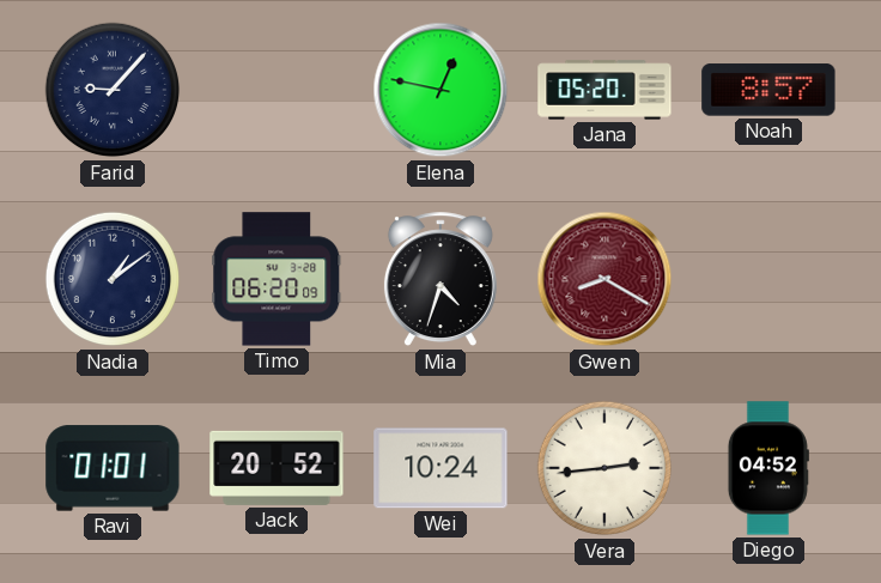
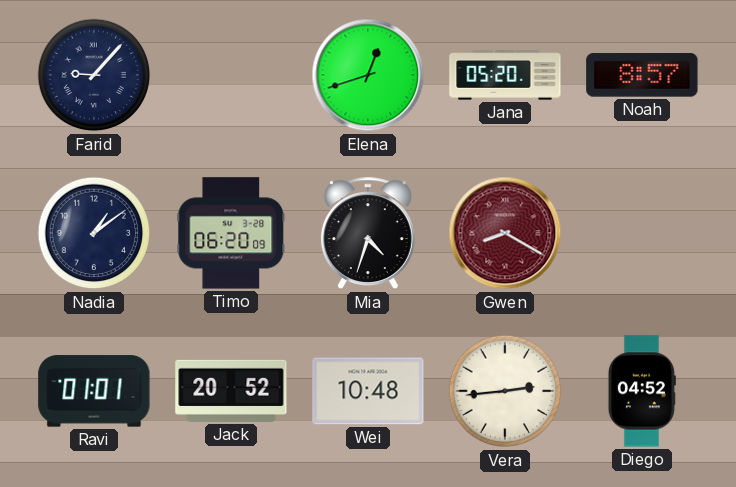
Elena: 12:47 -> 12:42
Wei: 10:24 -> 10:48
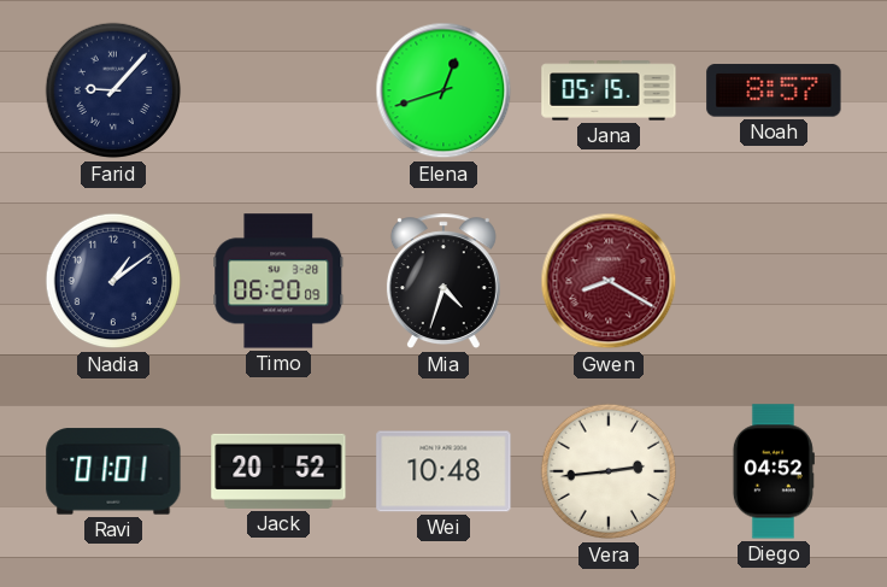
Jana: 05:20 -> 05:15
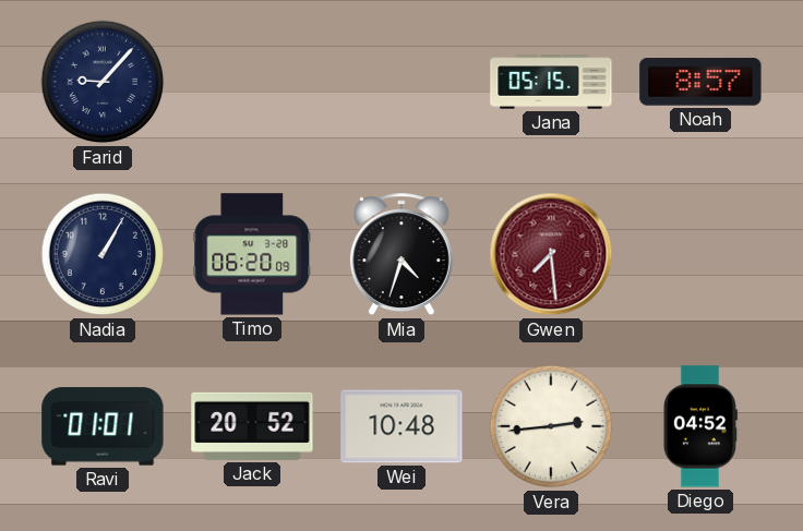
Elena: 12:42 -> none
Nadia: 1:09 -> 1:05
Gwen: 8:20 -> 7:29
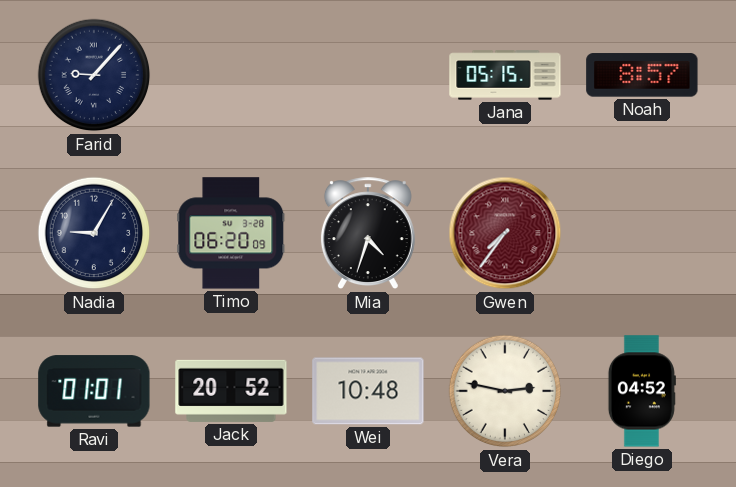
Nadia: 1:05 -> 9:05
Gwen: 7:29 -> 7:36
Vera: 2:44 -> 2:47
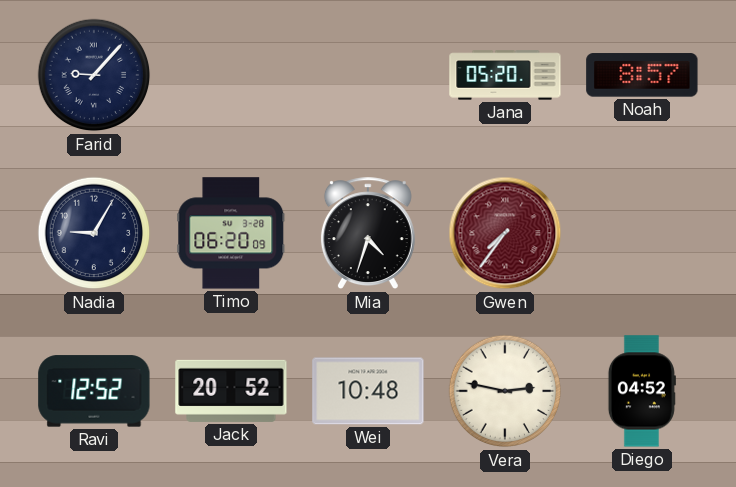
Jana: 05:15 -> 05:20
Ravi: 01:01 -> 12:52
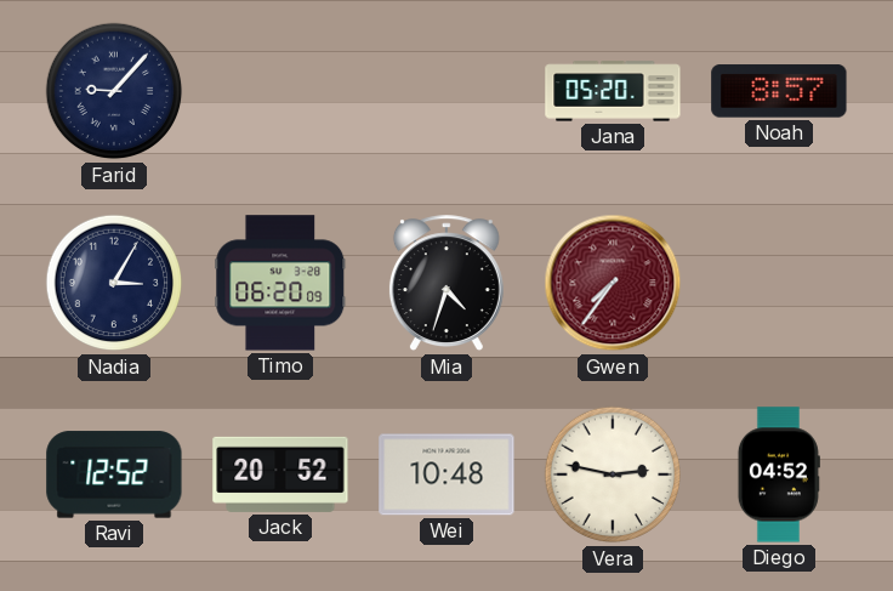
Nadia: 9:05 -> 3:05
